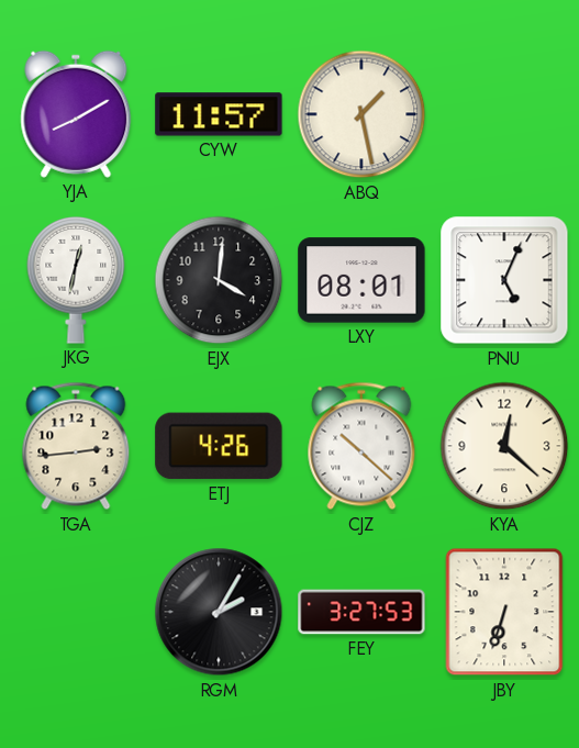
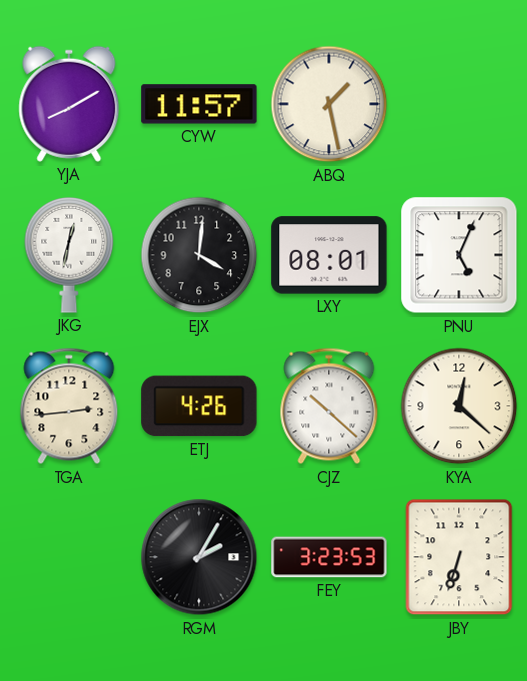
FEY: 3:27 -> 3:23
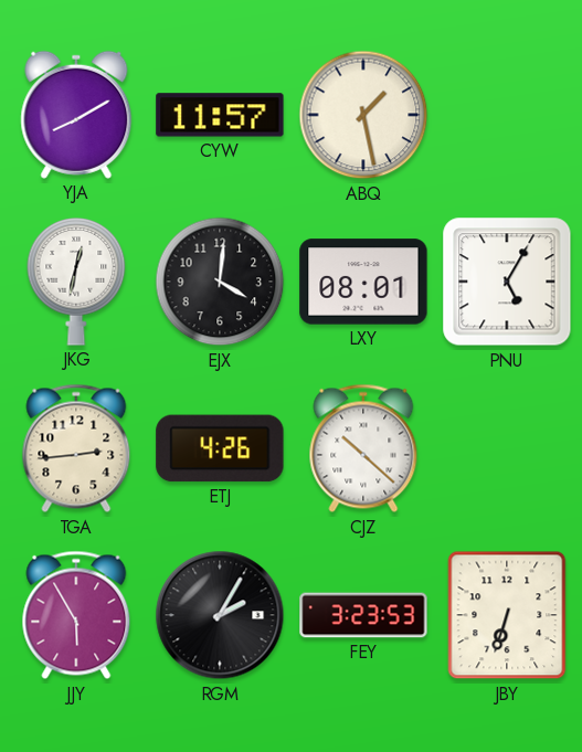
PNU: 5:04 -> 5:05
KYA: 12:22 -> none
JJY: none -> 5:55
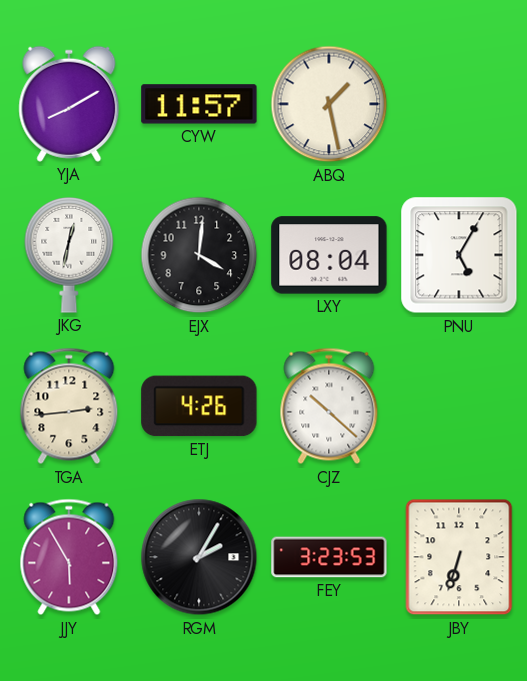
LXY: 08:01 -> 08:04
